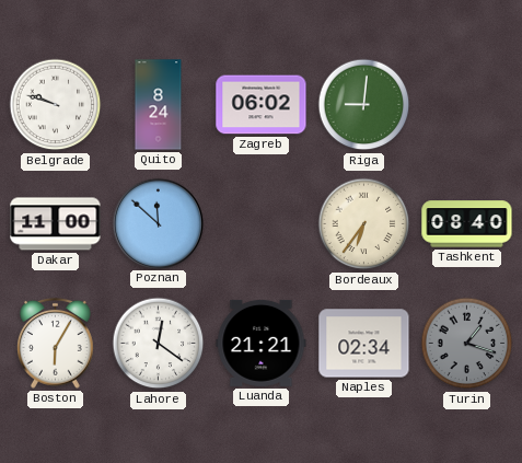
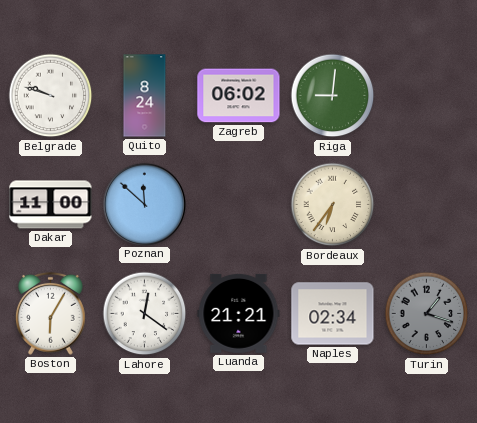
Tashkent: 08:40 -> none
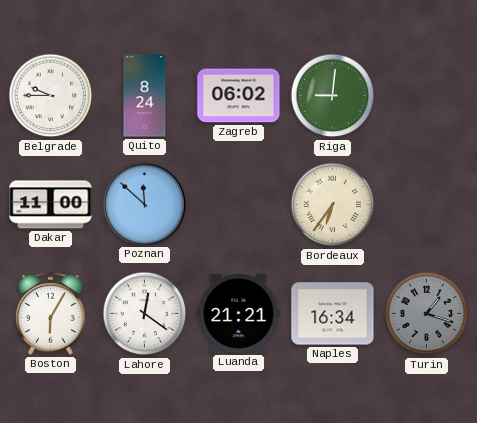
Belgrade: 9:48 -> 9:45
Naples: 02:34 -> 16:34
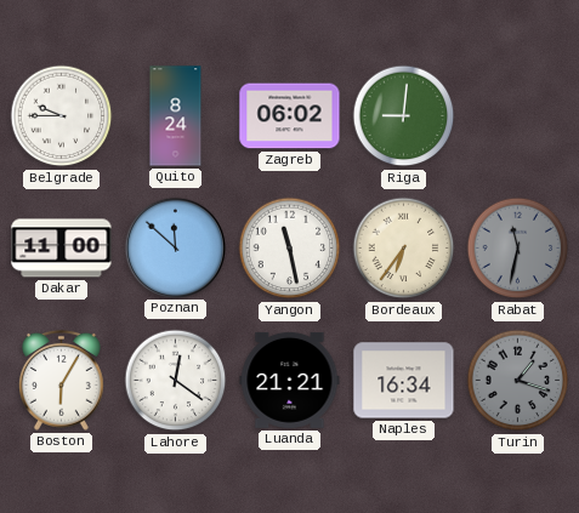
Yangon: none -> 11:28
Rabat: none -> 11:32
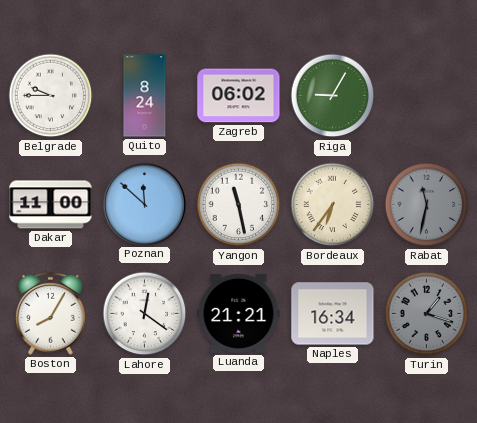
Riga: 9:01 -> 9:05
Boston: 6:05 -> 8:05
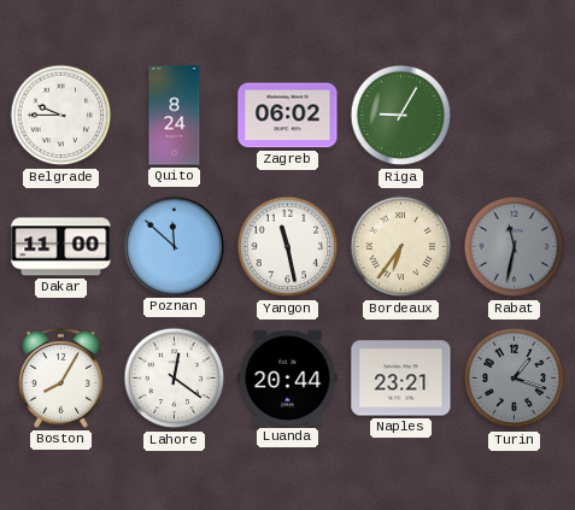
Luanda: 21:21 -> 20:44
Naples: 16:34 -> 23:21
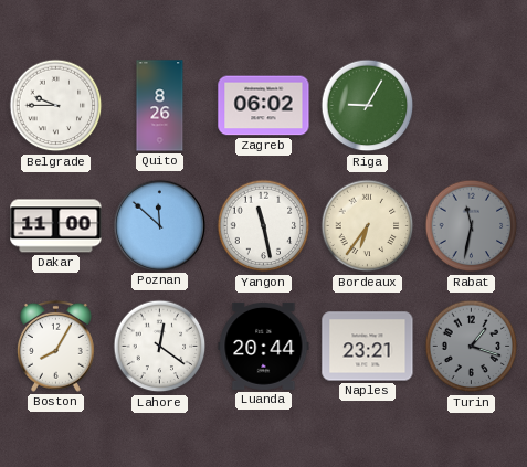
Quito: 8:24 -> 8:26
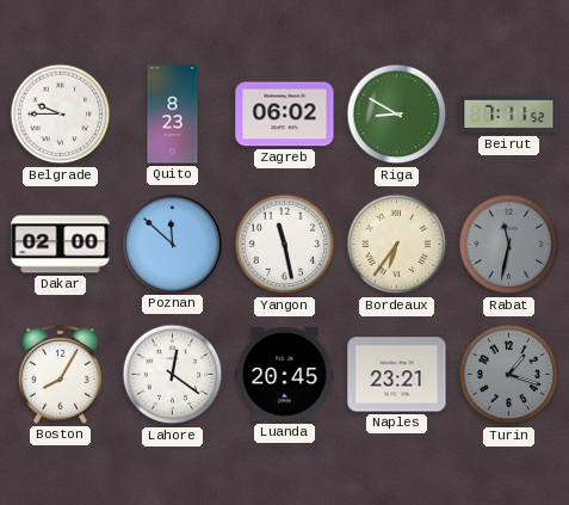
Quito: 8:26 -> 8:23
Riga: 9:05 -> 8:50
Beirut: none -> 7:11
Dakar: 11:00 -> 02:00
Luanda: 20:44 -> 20:45
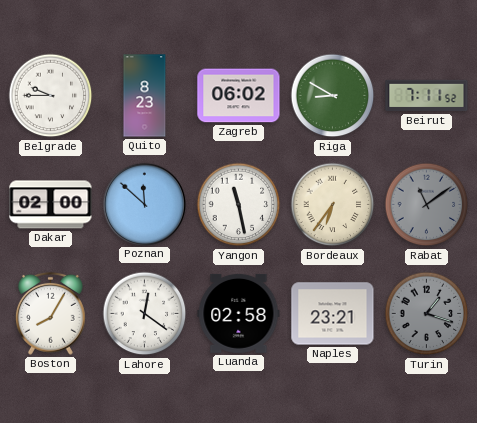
Rabat: 11:32 -> 11:09
Luanda: 20:45 -> 02:58
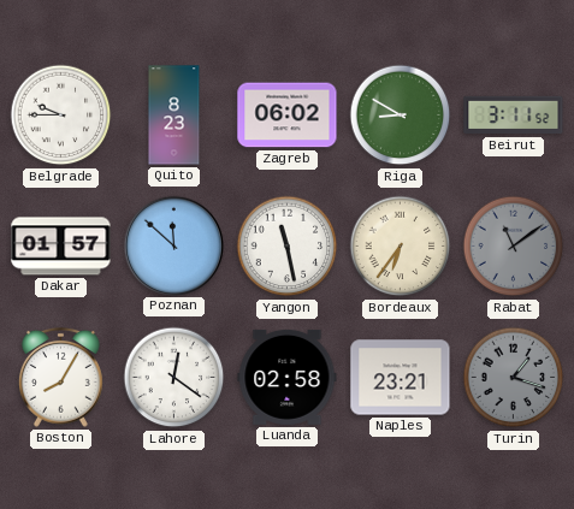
Beirut: 7:11 -> 3:11
Dakar: 02:00 -> 01:57
